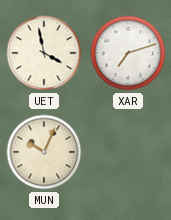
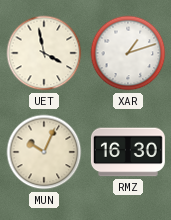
XAR: 7:12 -> 1:12
RMZ: none -> 16:30
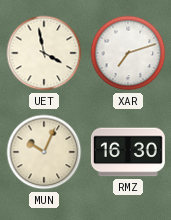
XAR: 1:12 -> 7:12
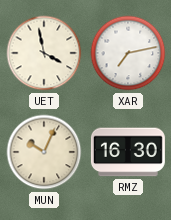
XAR: 7:12 -> 7:13
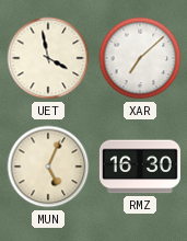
XAR: 7:13 -> 7:08
MUN: 10:04 -> 5:04
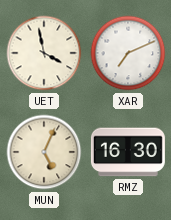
XAR: 7:08 -> 7:11
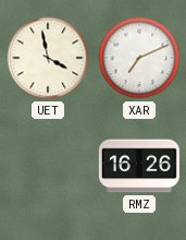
MUN: 5:04 -> none
RMZ: 16:30 -> 16:26
